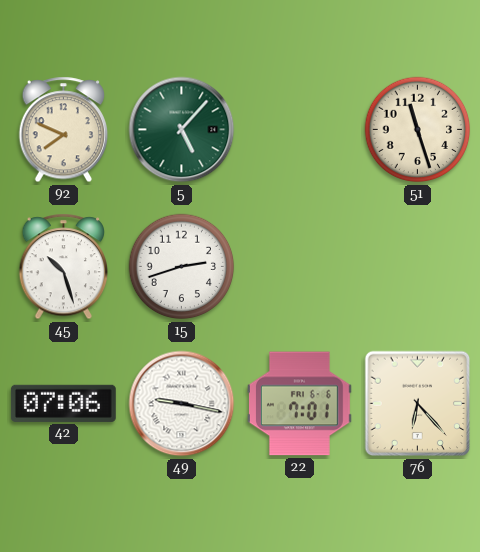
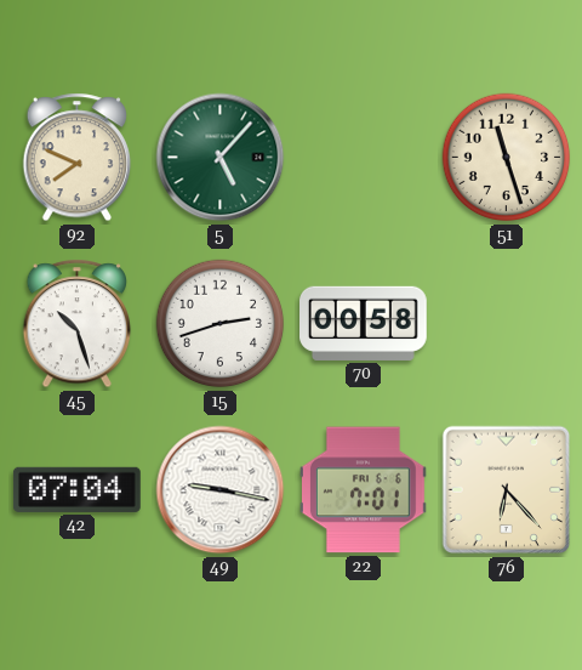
70: none -> 00:58
42: 07:06 -> 07:04
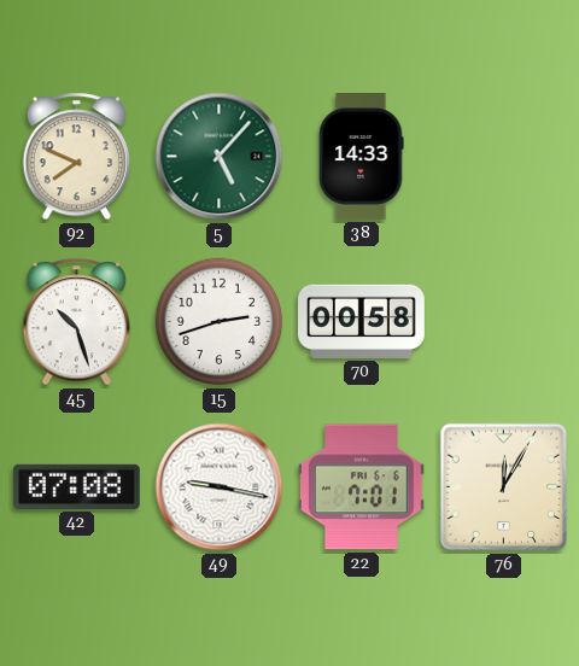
38: none -> 14:33
51: 11:27 -> none
42: 07:04 -> 07:08
76: 6:23 -> 12:05
